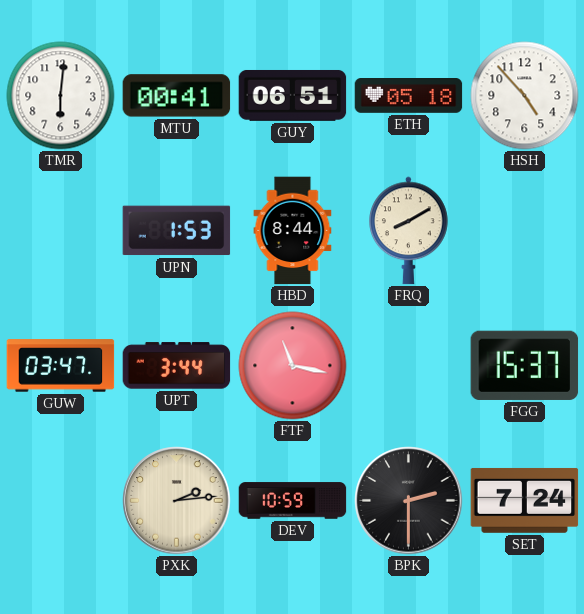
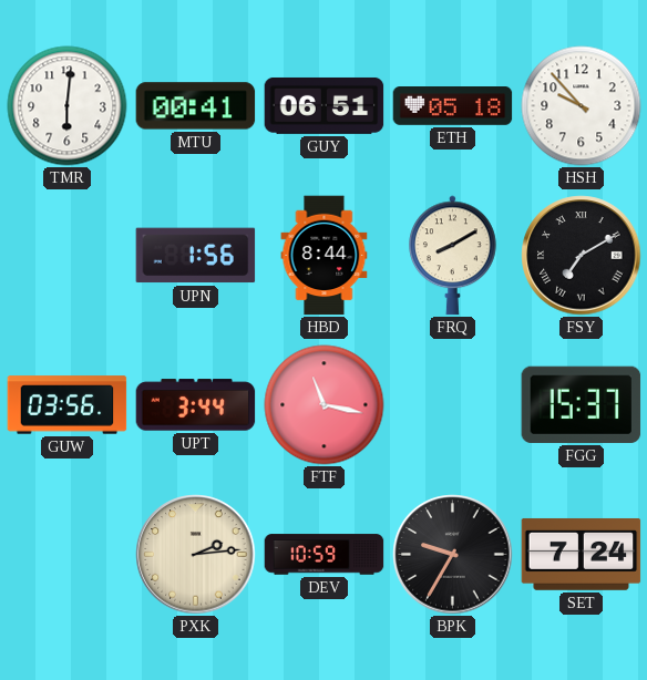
HSH: 4:53 -> 9:53
UPN: 1:53 -> 1:56
FSY: none -> 7:10
GUW: 03:47 -> 03:56
BPK: 2:30 -> 9:35
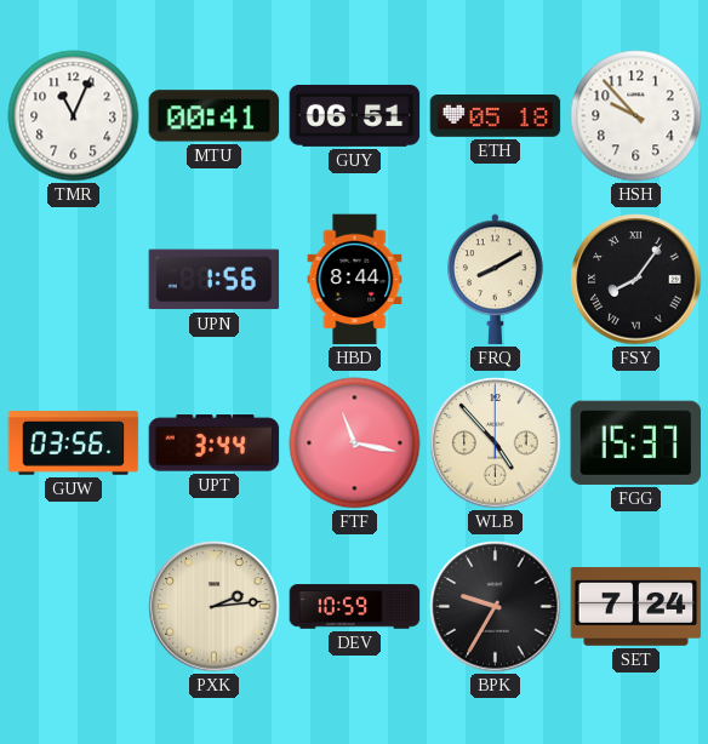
TMR: 6:01 -> 11:04
FSY: 7:10 -> 8:06
WLB: none -> 4:53
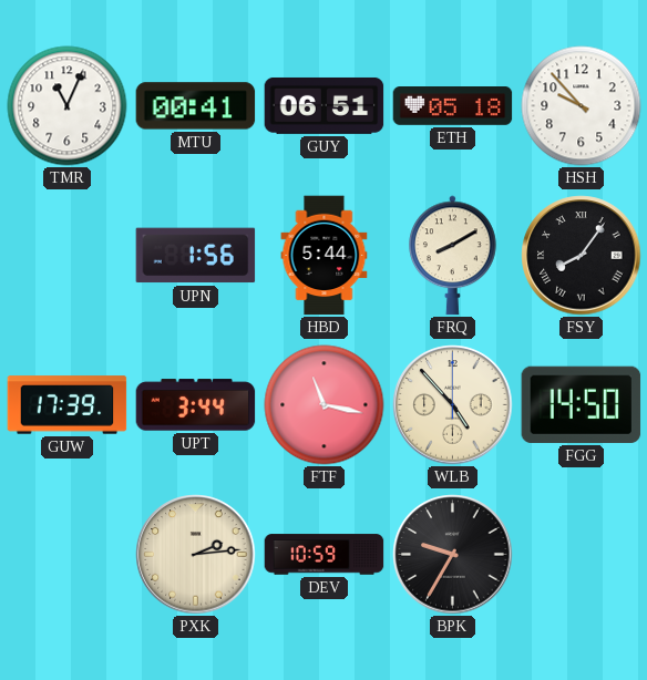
HBD: 8:44 -> 5:44
GUW: 03:56 -> 17:39
FGG: 15:37 -> 14:50
SET: 7:24 -> none
